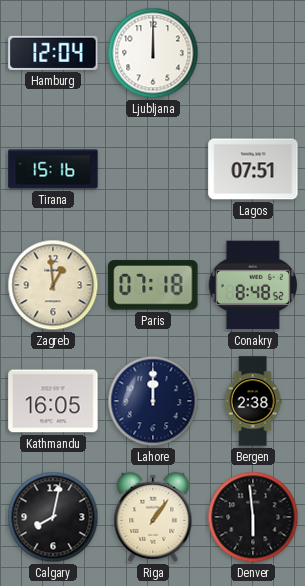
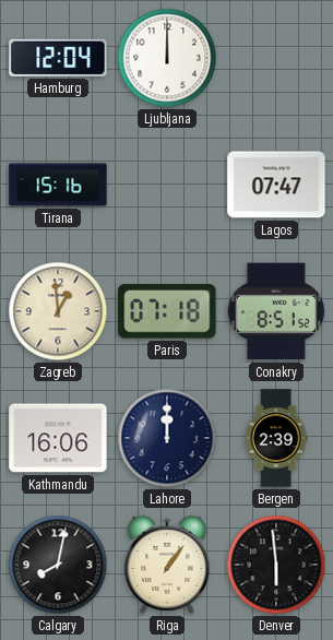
Lagos: 07:51 -> 07:47
Conakry: 8:48 -> 8:51
Kathmandu: 16:05 -> 16:06
Bergen: 2:38 -> 2:39
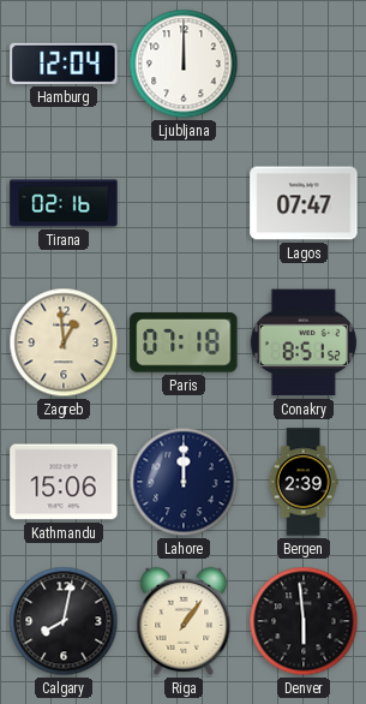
Tirana: 15:16 -> 02:16
Kathmandu: 16:06 -> 15:06
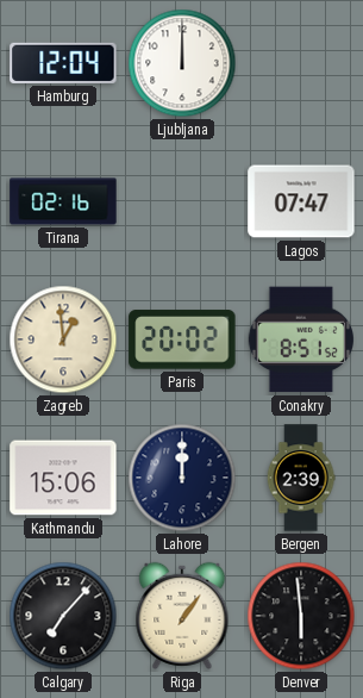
Paris: 07:18 -> 20:02
Calgary: 8:02 -> 7:07
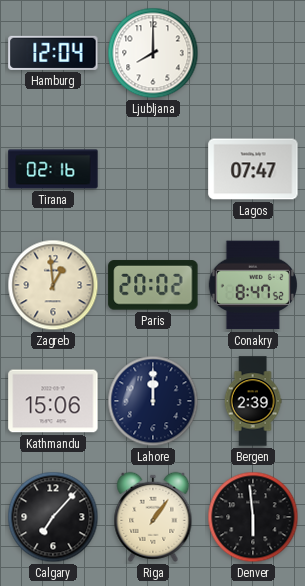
Ljubljana: 12:00 -> 8:00
Conakry: 8:51 -> 8:47
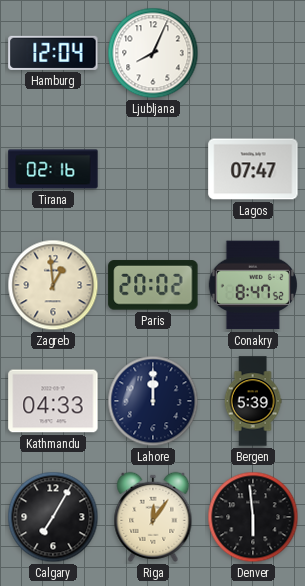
Ljubljana: 8:00 -> 8:04
Kathmandu: 15:06 -> 04:33
Bergen: 2:39 -> 5:39
Calgary: 7:07 -> 7:05
Riga: 1:06 -> 12:06
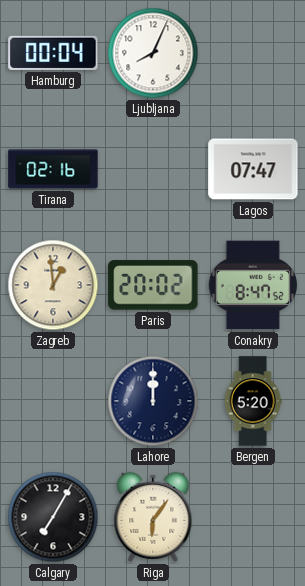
Hamburg: 12:04 -> 00:04
Kathmandu: 04:33 -> none
Bergen: 5:39 -> 5:20
Riga: 12:06 -> 6:06
Denver: 5:59 -> none
